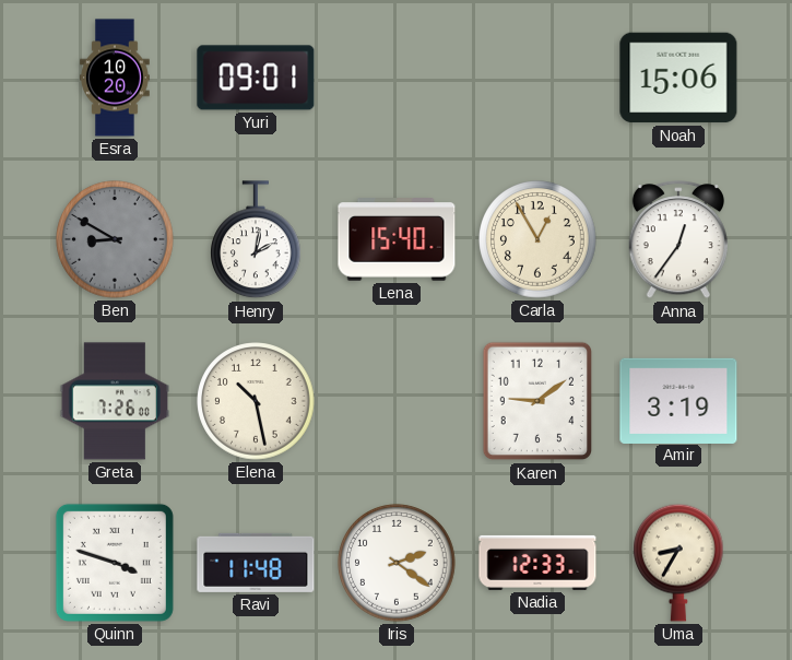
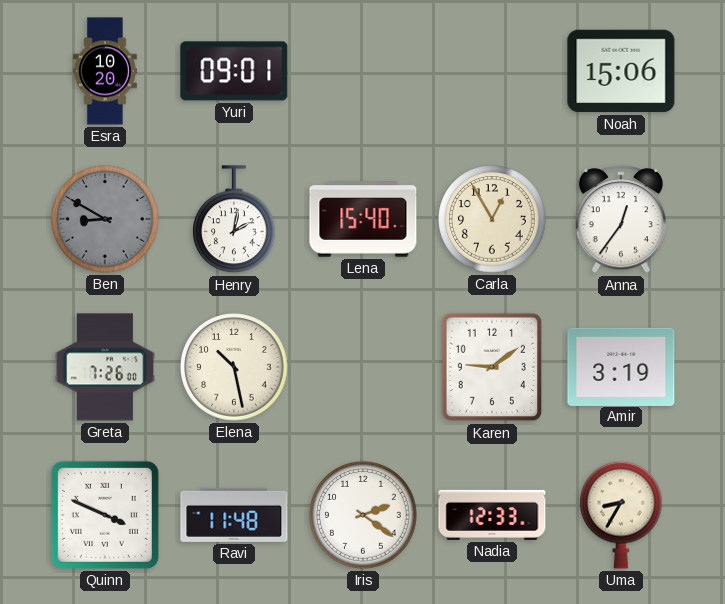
Quinn: 3:48 -> 3:49
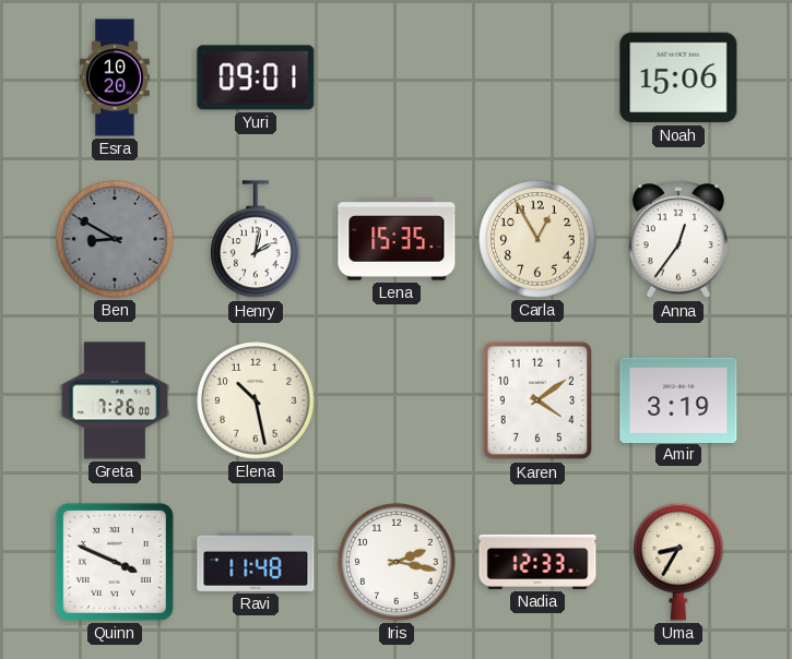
Lena: 15:40 -> 15:35
Karen: 9:09 -> 4:09
Iris: 2:21 -> 2:17
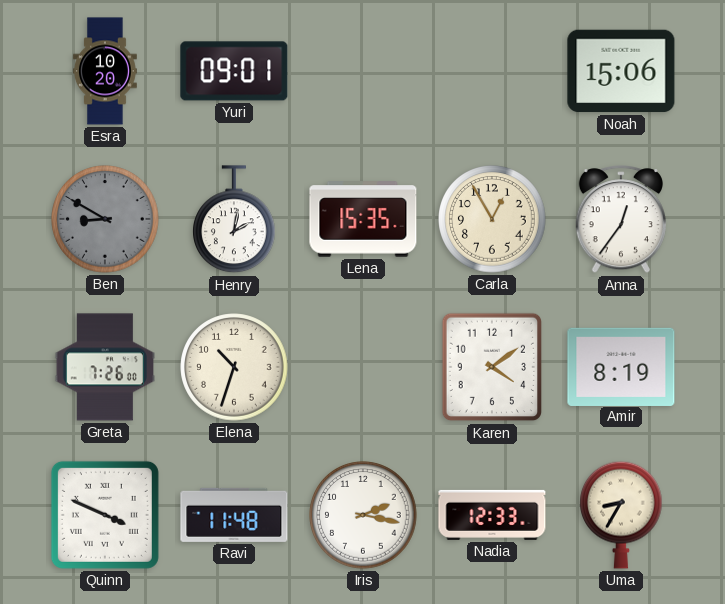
Elena: 10:28 -> 10:33
Amir: 3:19 -> 8:19
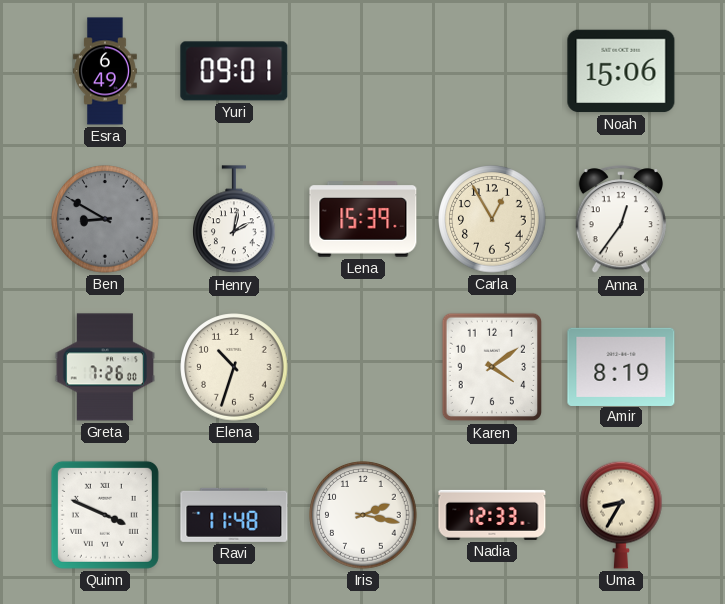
Esra: 10:20 -> 6:49
Lena: 15:35 -> 15:39
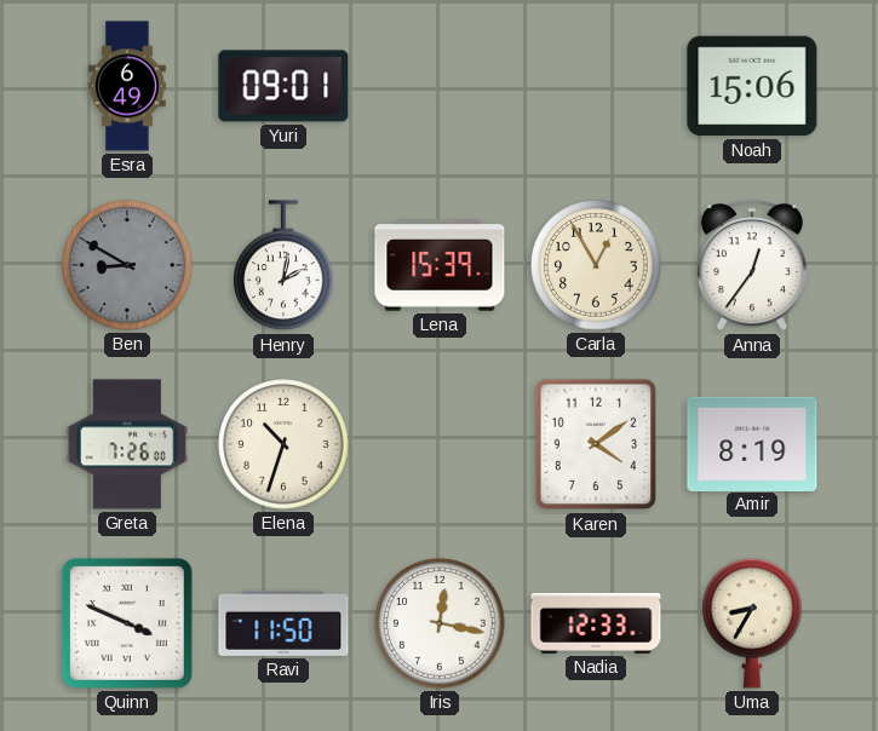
Ravi: 11:48 -> 11:50
Iris: 2:17 -> 12:17
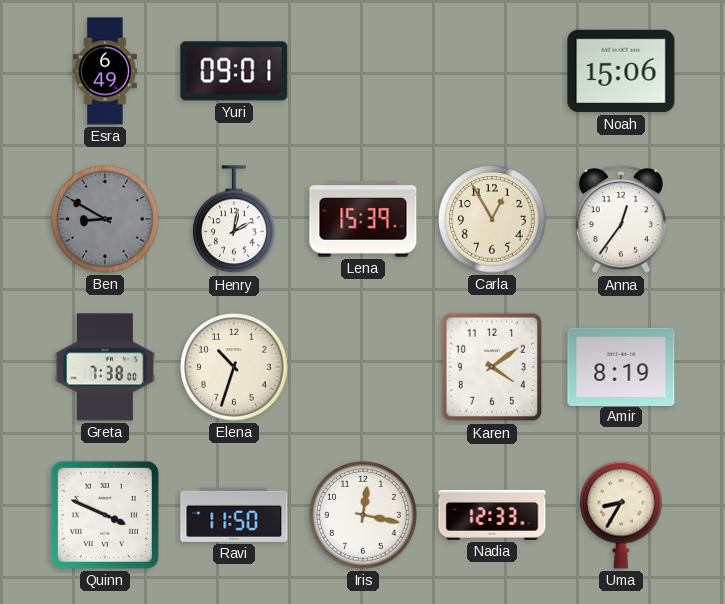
Greta: 7:26 -> 7:38
